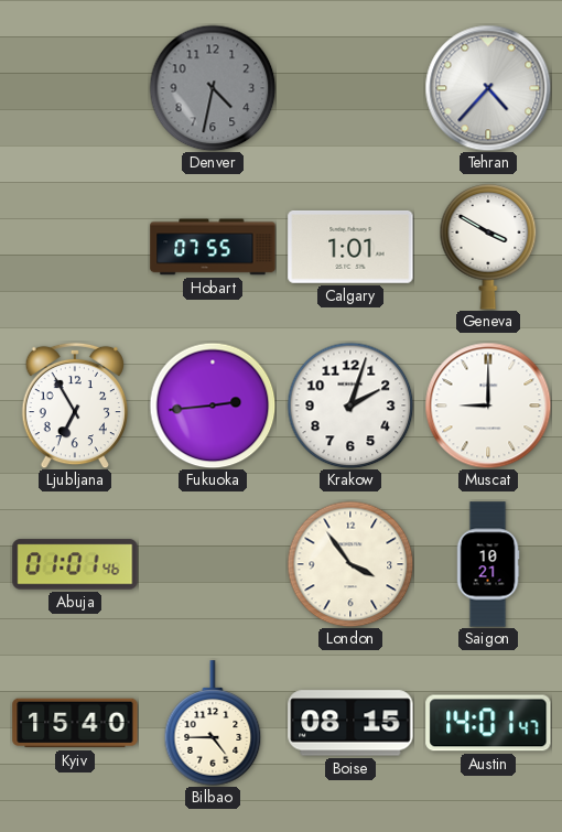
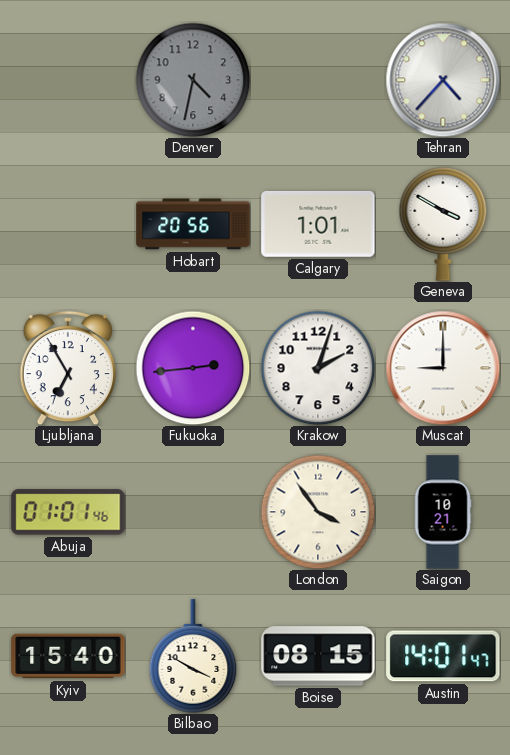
Hobart: 07:55 -> 20:56
Bilbao: 4:45 -> 3:50
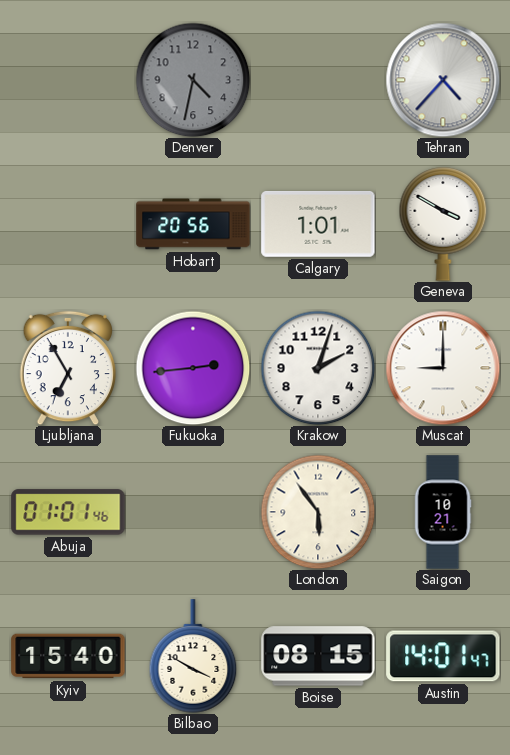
London: 3:54 -> 5:54
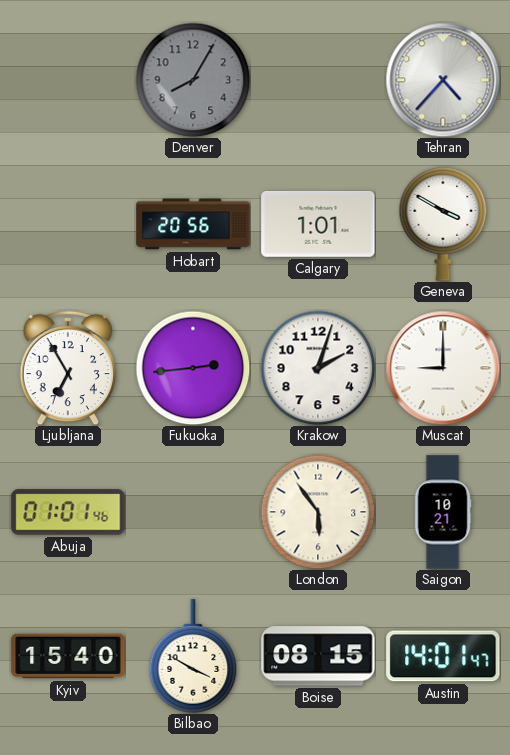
Denver: 4:32 -> 8:05
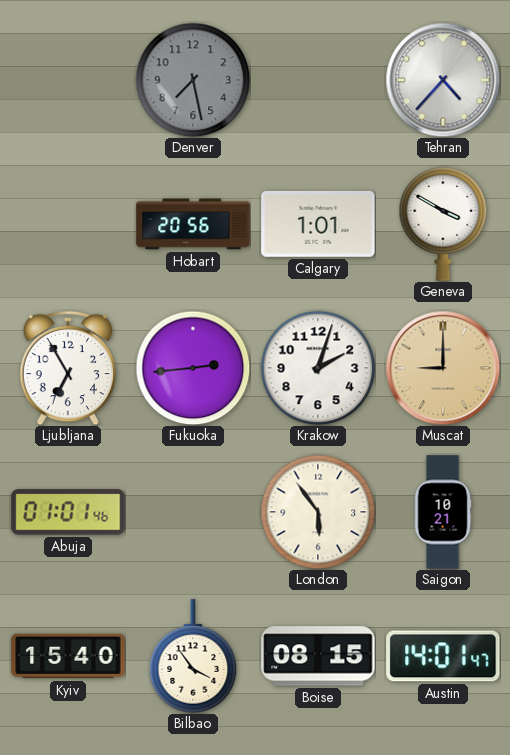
Denver: 8:05 -> 7:28
Muscat dial: white -> champagne
Bilbao: 3:50 -> 3:54
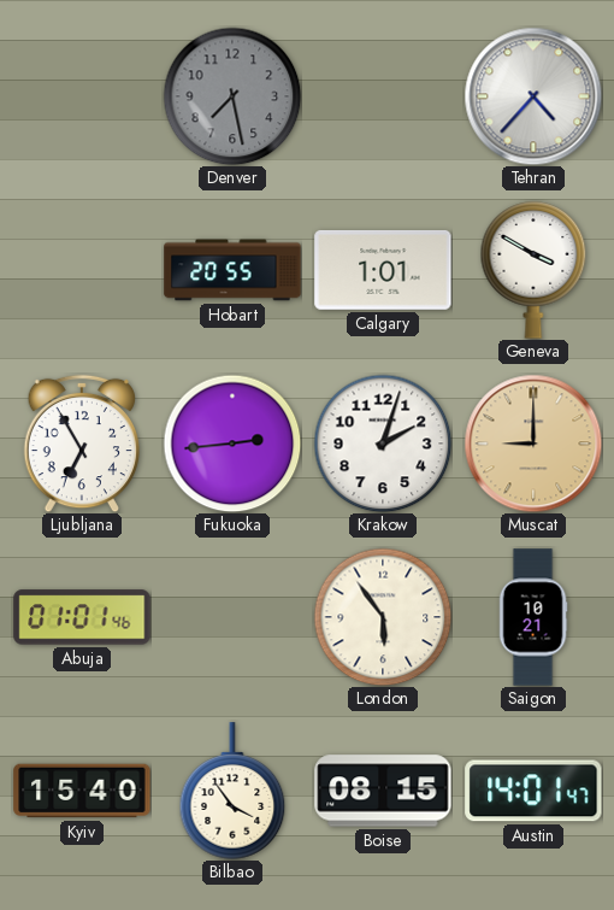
Hobart: 20:56 -> 20:55
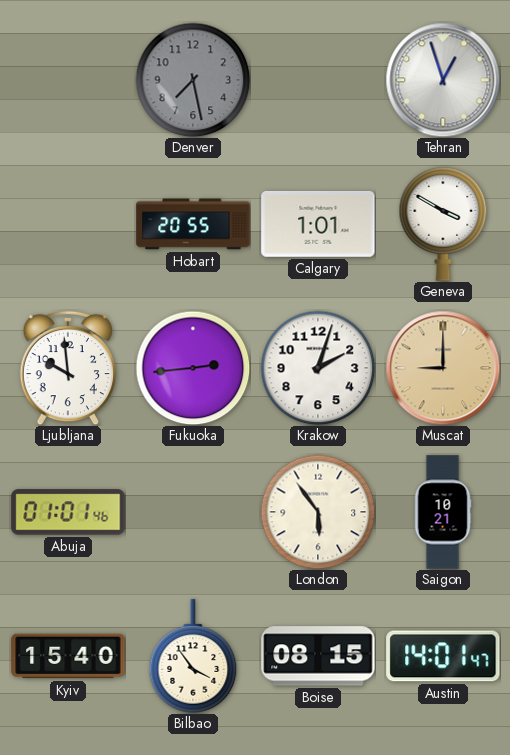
Tehran: 4:37 -> 12:57
Ljubljana: 6:55 -> 9:59
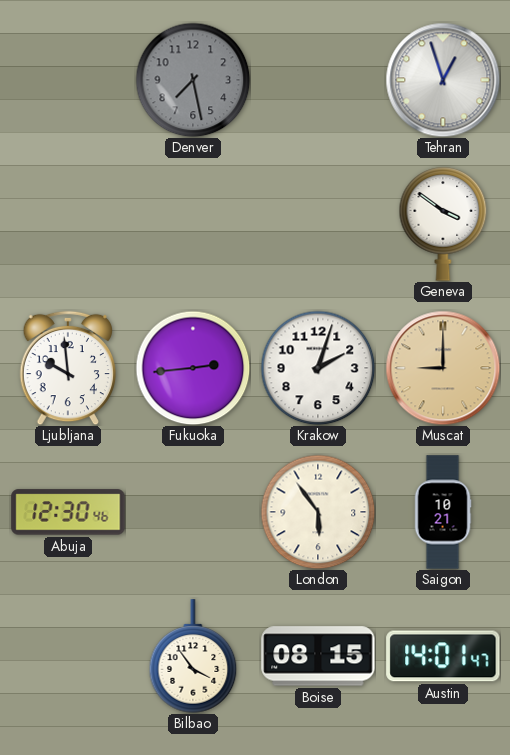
Hobart: 20:55 -> none
Calgary: 1:01 -> none
Geneva: 3:50 -> 3:51
Abuja: 01:01 -> 12:30
Kyiv: 15:40 -> none
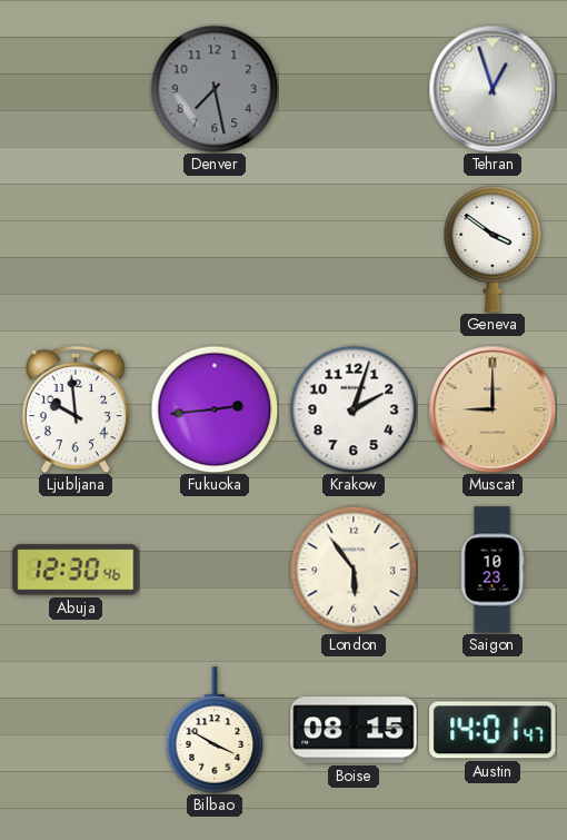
Saigon: 10:21 -> 10:23
Bilbao: 3:54 -> 3:50
